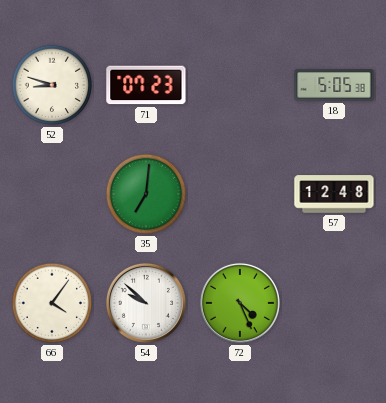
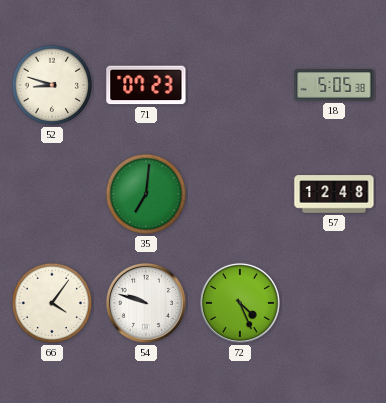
54: 9:52 -> 9:48
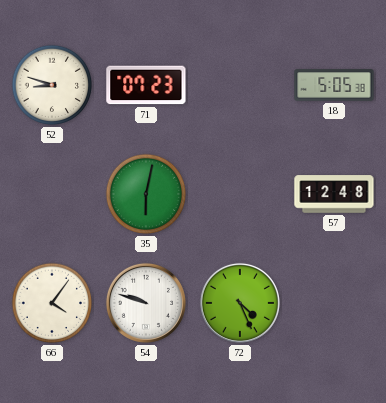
35: 7:01 -> 6:02
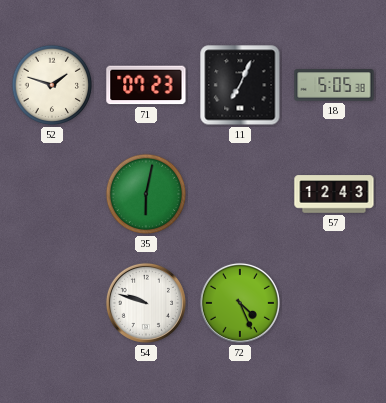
52: 8:48 -> 1:48
11: none -> 7:04
57: 12:48 -> 12:43
66: 4:06 -> none
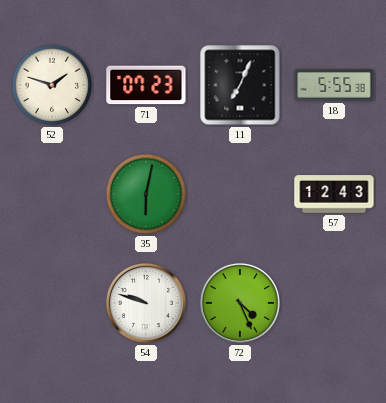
18: 5:05 -> 5:55
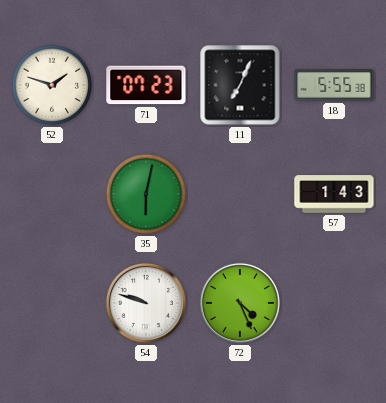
57: 12:43 -> 1:43
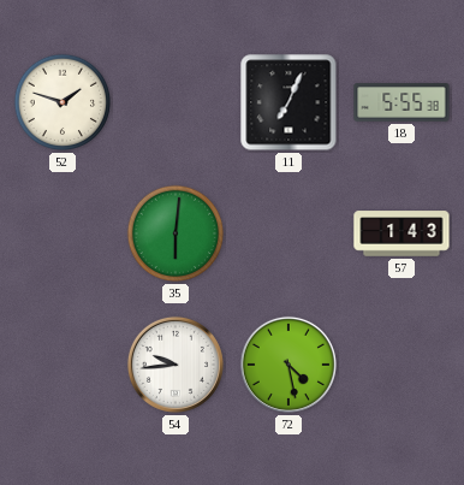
71: 07:23 -> none
35: 6:02 -> 6:01
54: 9:48 -> 9:44
72: 4:26 -> 4:28
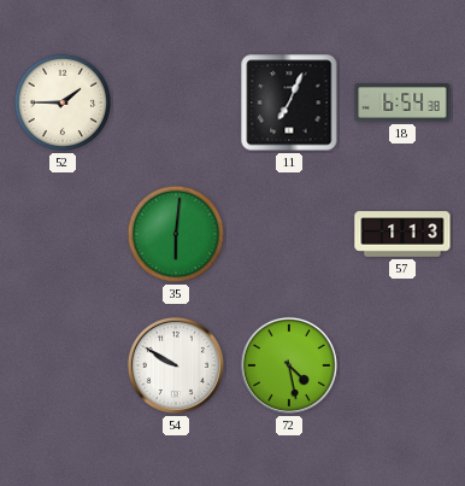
52: 1:48 -> 1:45
18: 5:55 -> 6:54
57: 1:43 -> 1:13
54: 9:44 -> 9:50
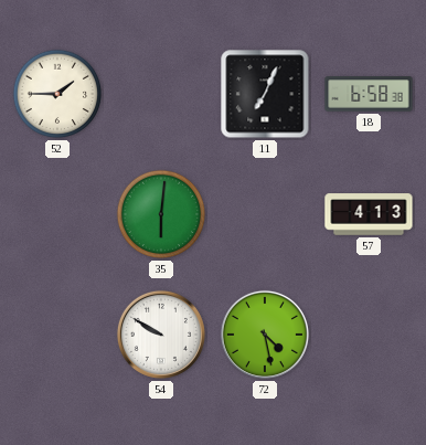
18: 6:54 -> 6:58
57: 1:13 -> 4:13
